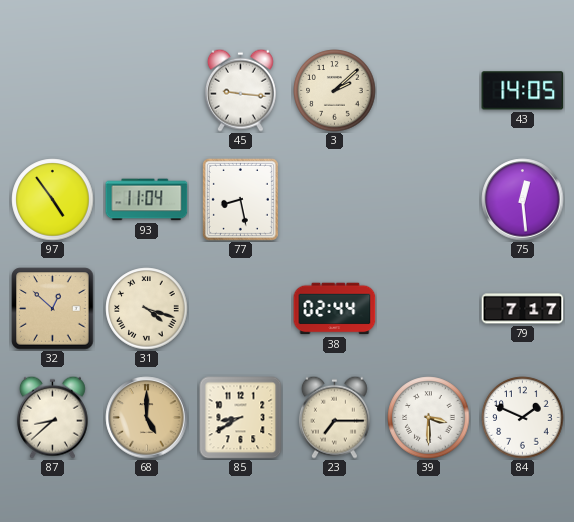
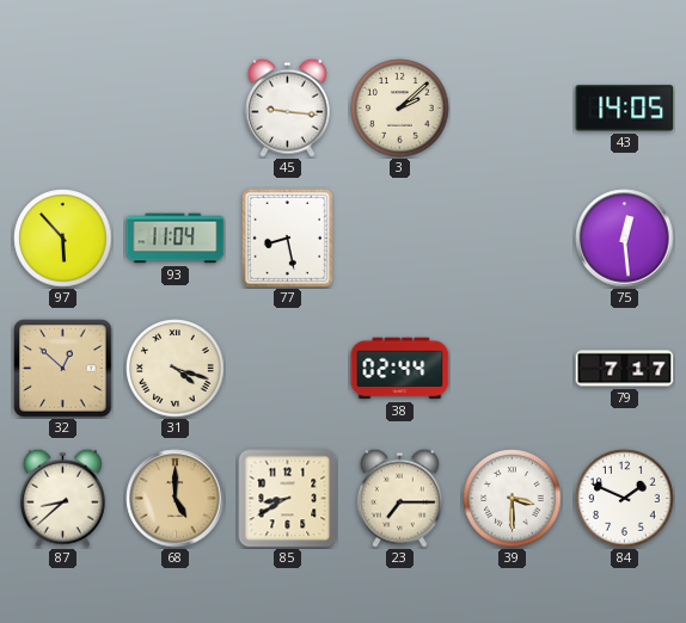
97: 4:54 -> 5:53
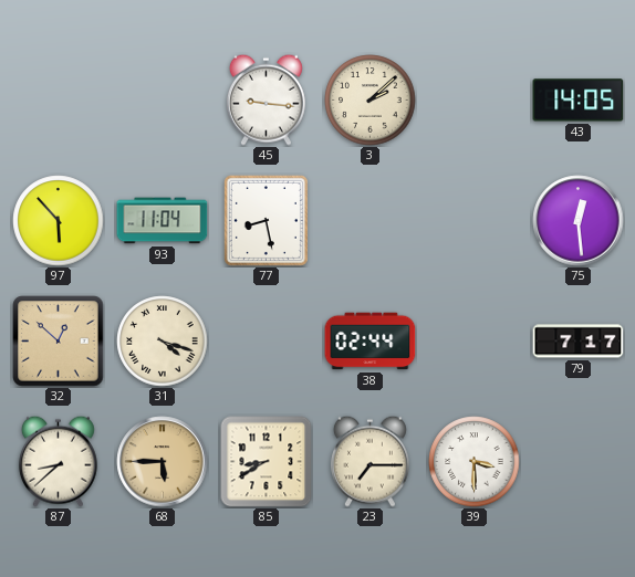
68: 5:00 -> 5:45
84: 1:49 -> none
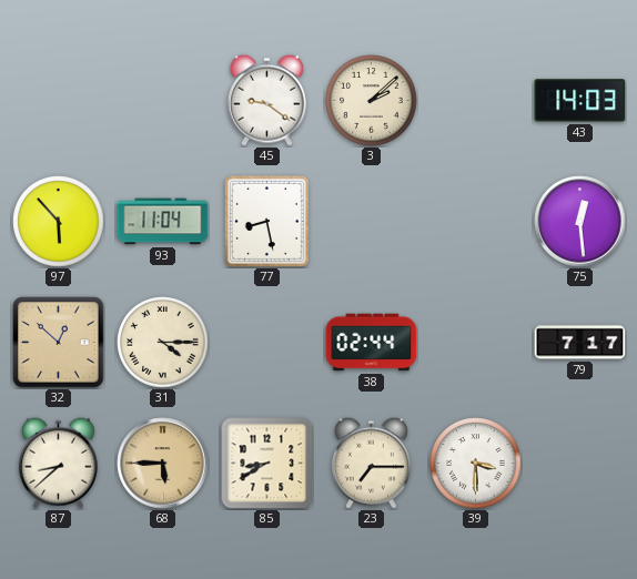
45: 9:16 -> 9:21
43: 14:05 -> 14:03
31: 4:18 -> 4:15
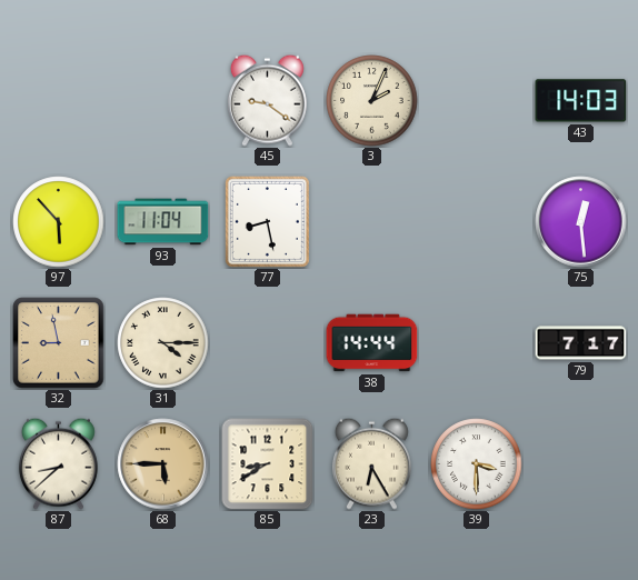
3: 2:08 -> 2:04
32: 12:52 -> 8:58
38: 02:44 -> 14:44
23: 7:15 -> 6:25
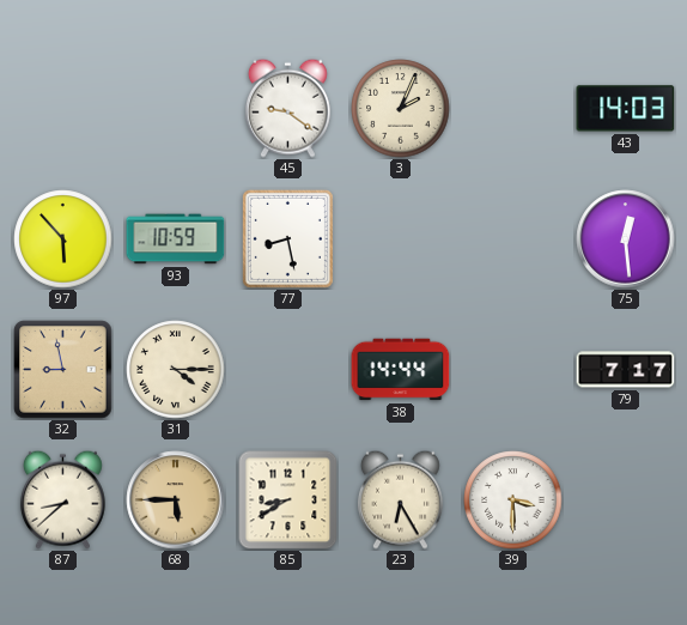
93: 11:04 -> 10:59
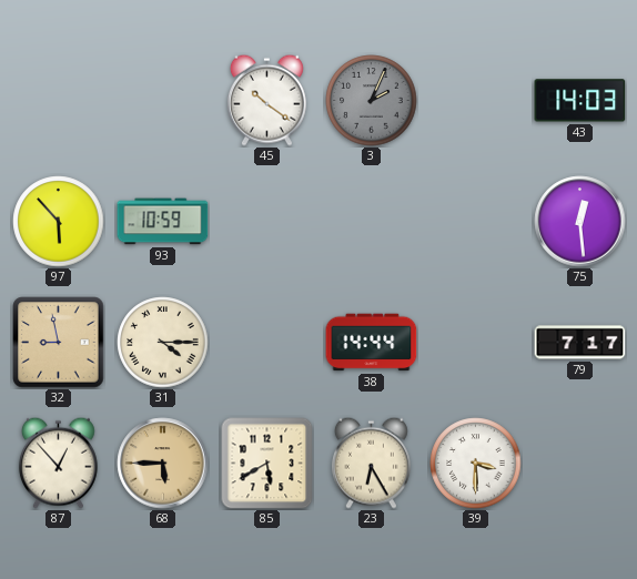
45: 9:21 -> 10:21
3 dial: cream -> grey
77: 8:28 -> none
87: 8:38 -> 12:53
85: 8:40 -> 5:40
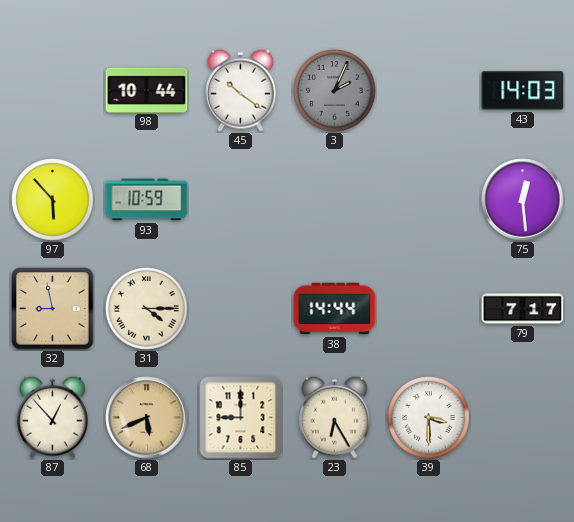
98: none -> 10:44
68: 5:45 -> 5:41
85: 5:40 -> 9:00
